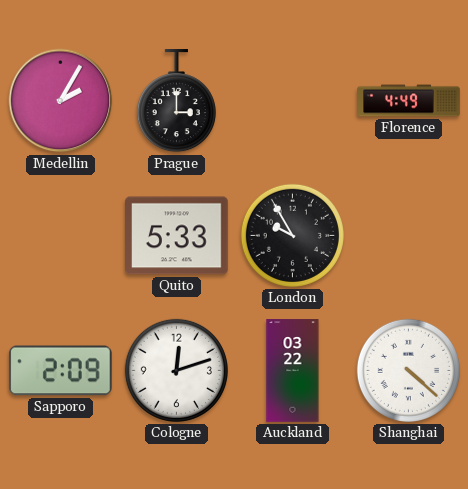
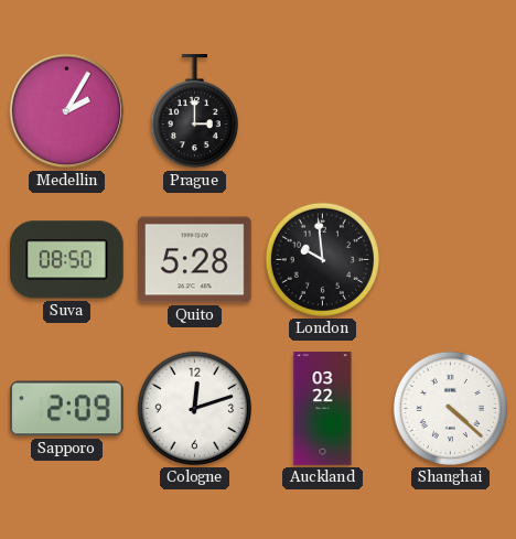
Florence: 4:49 -> none
Suva: none -> 08:50
Quito: 5:33 -> 5:28
London: 9:55 -> 9:59
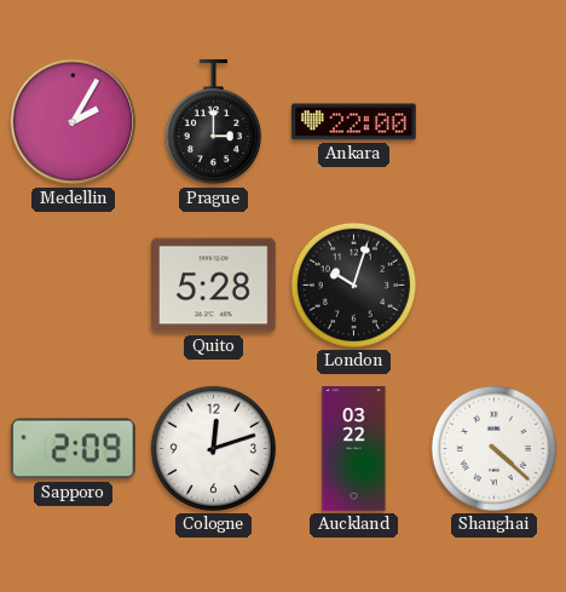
Ankara: none -> 22:00
Suva: 08:50 -> none
London: 9:59 -> 10:03
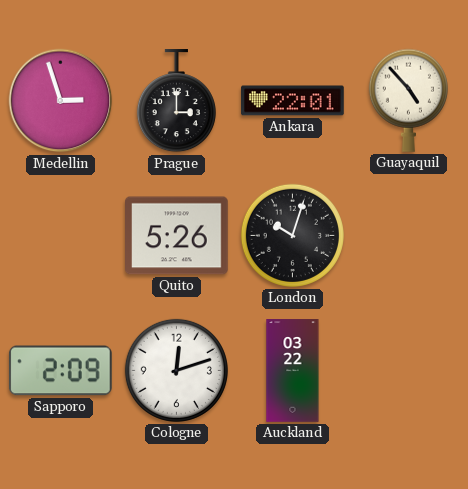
Medellin: 2:05 -> 2:57
Ankara: 22:00 -> 22:01
Guayaquil: none -> 4:53
Quito: 5:28 -> 5:26
Shanghai: 4:22 -> none
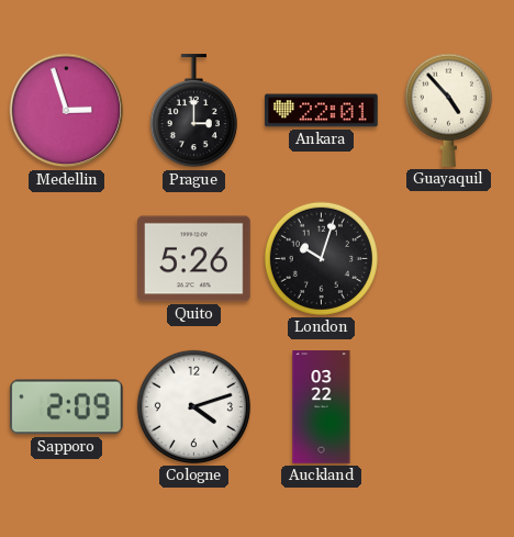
Cologne: 12:12 -> 4:12
